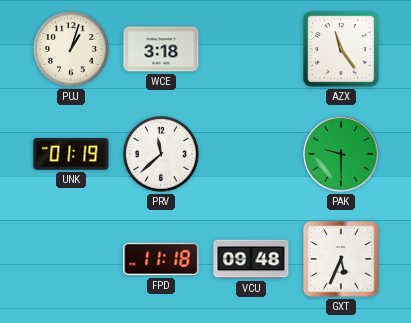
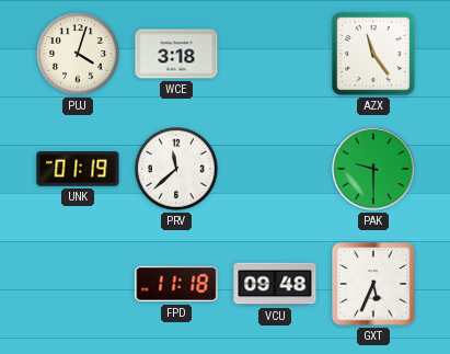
PUJ: 1:03 -> 4:03
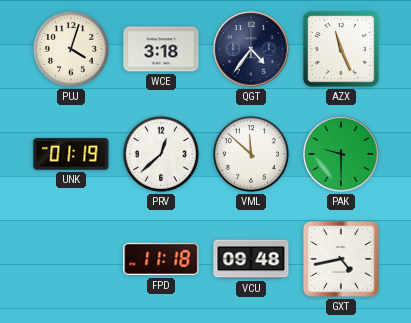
QGT: none -> 4:36
AZX: 11:24 -> 11:26
PRV: 11:38 -> 12:38
VML: none -> 11:52
GXT: 5:34 -> 4:43
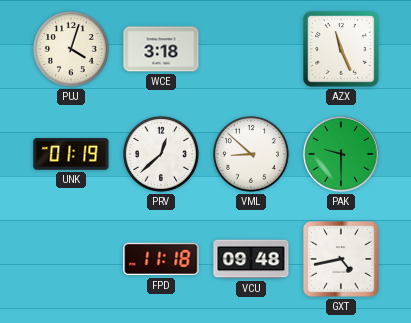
QGT: 4:36 -> none
VML: 11:52 -> 8:52
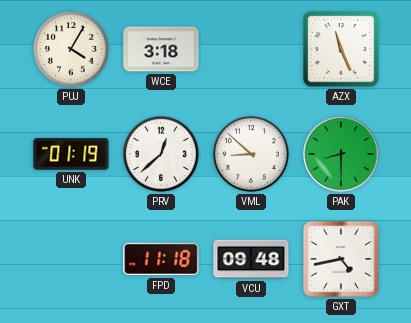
PUJ: 4:03 -> 4:05
PAK: 9:30 -> 8:30
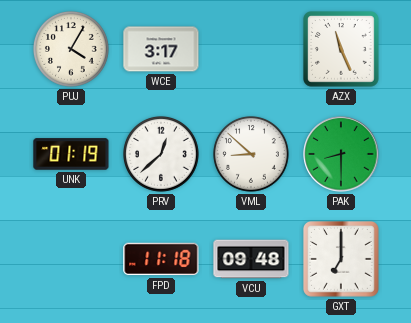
WCE: 3:18 -> 3:17
GXT: 4:43 -> 7:00
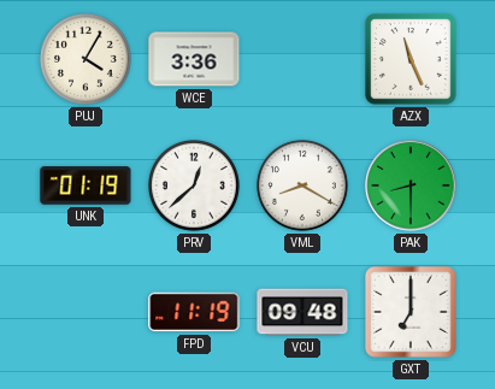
WCE: 3:17 -> 3:36
VML: 8:52 -> 8:20
FPD: 11:18 -> 11:19
